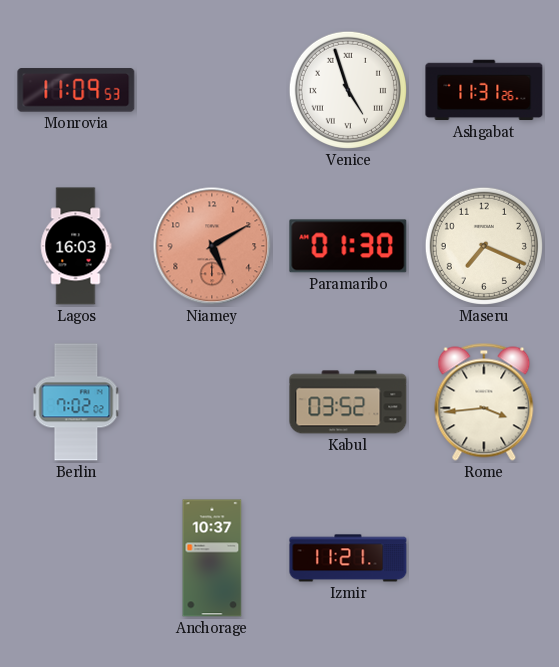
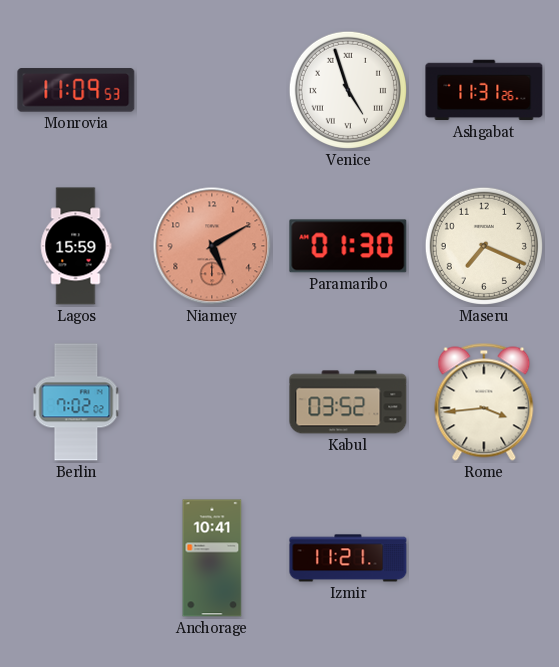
Lagos: 16:03 -> 15:59
Anchorage: 10:37 -> 10:41
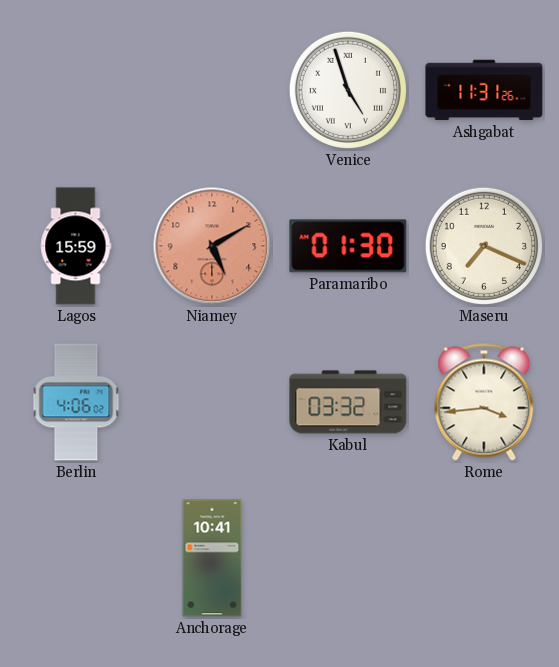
Monrovia: 11:09 -> none
Berlin: 7:02 -> 4:06
Kabul: 03:52 -> 03:32
Izmir: 11:21 -> none
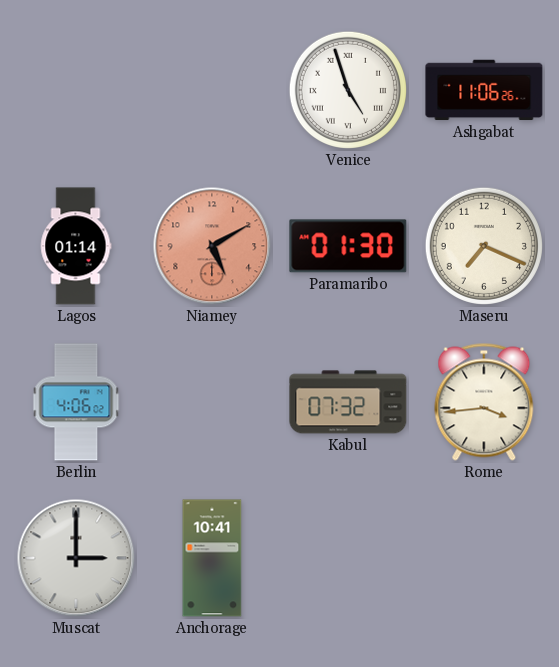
Ashgabat: 11:31 -> 11:06
Lagos: 15:59 -> 01:14
Kabul: 03:32 -> 07:32
Muscat: none -> 3:00
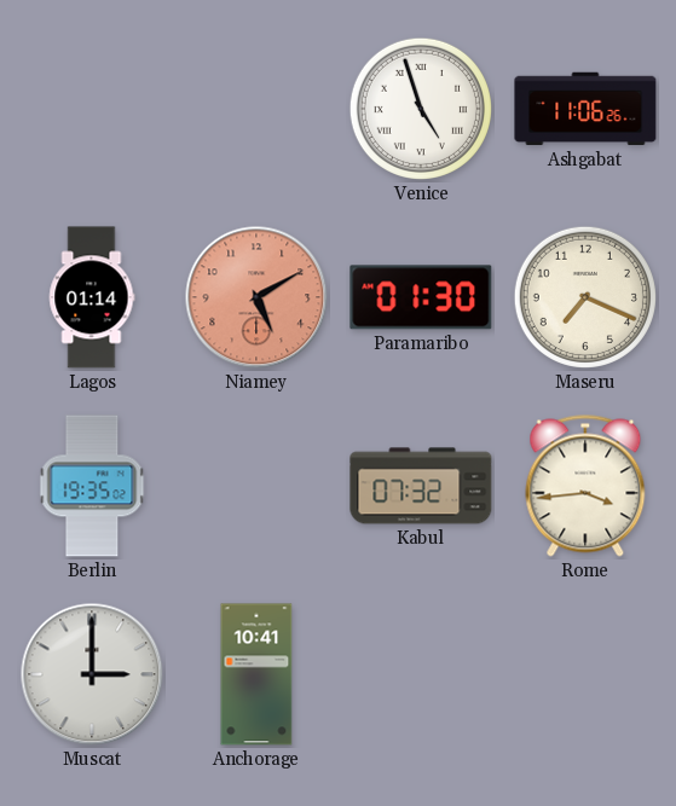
Berlin: 4:06 -> 19:35
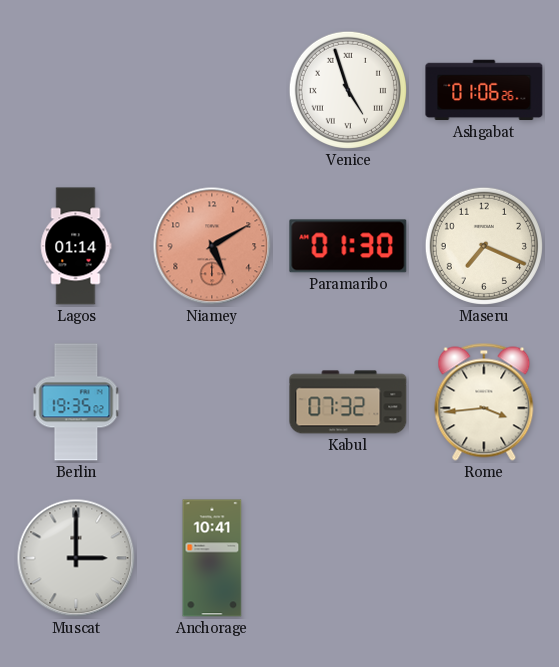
Ashgabat: 11:06 -> 01:06
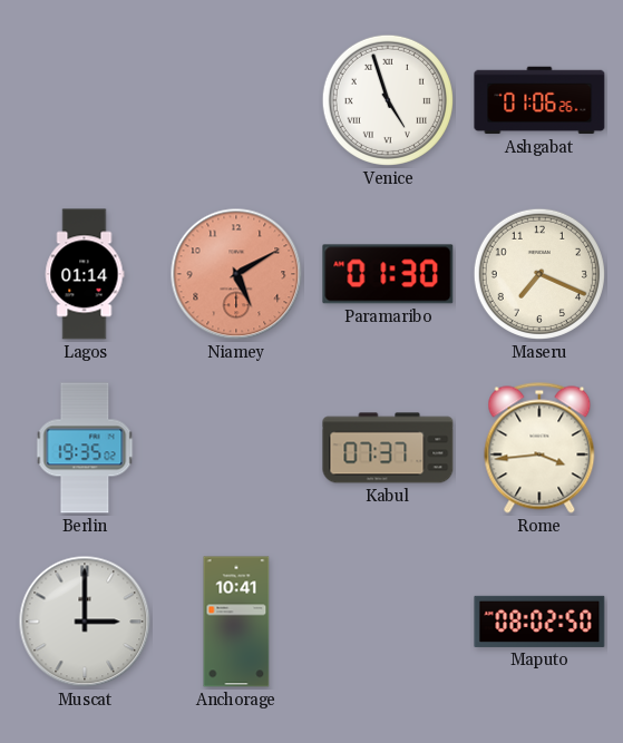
Kabul: 07:32 -> 07:37
Maputo: none -> 08:02
